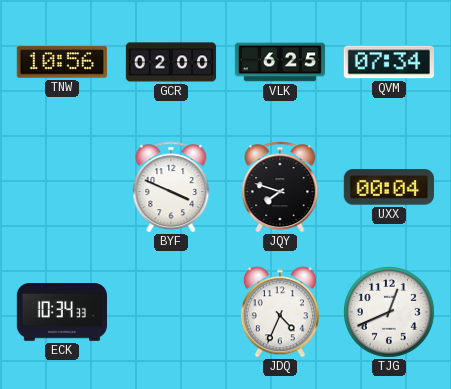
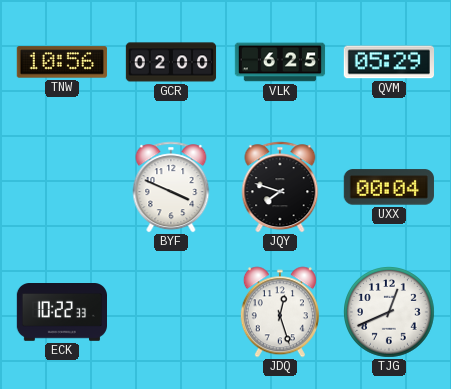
QVM: 07:34 -> 05:29
ECK: 10:34 -> 10:22
JDQ: 4:34 -> 12:27
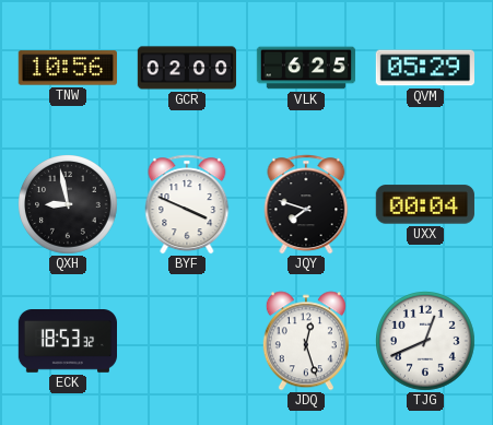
QXH: none -> 8:58
ECK: 10:22 -> 18:53
